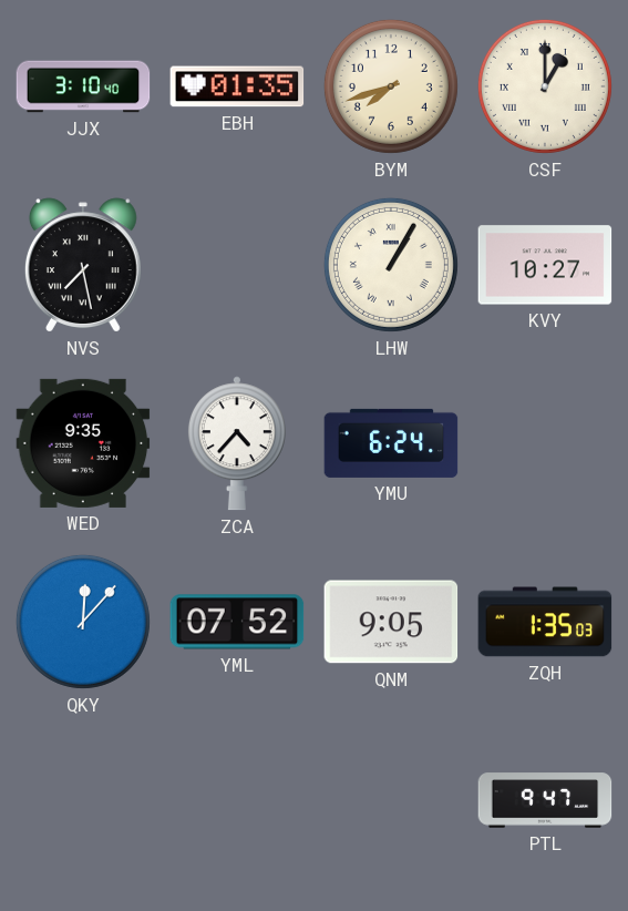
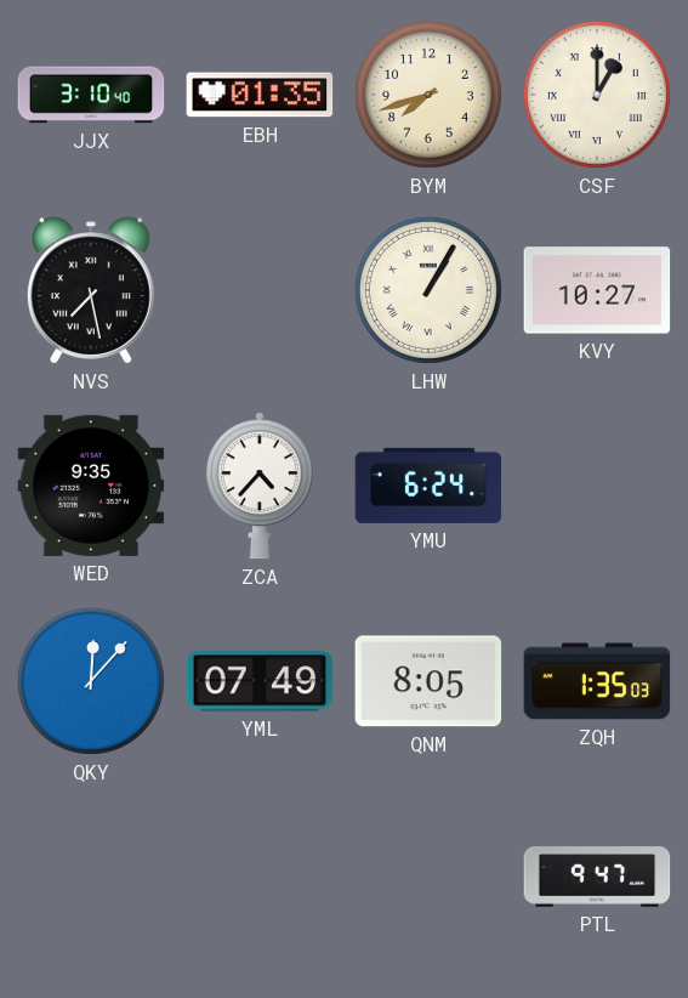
YML: 07:52 -> 07:49
QNM: 9:05 -> 8:05
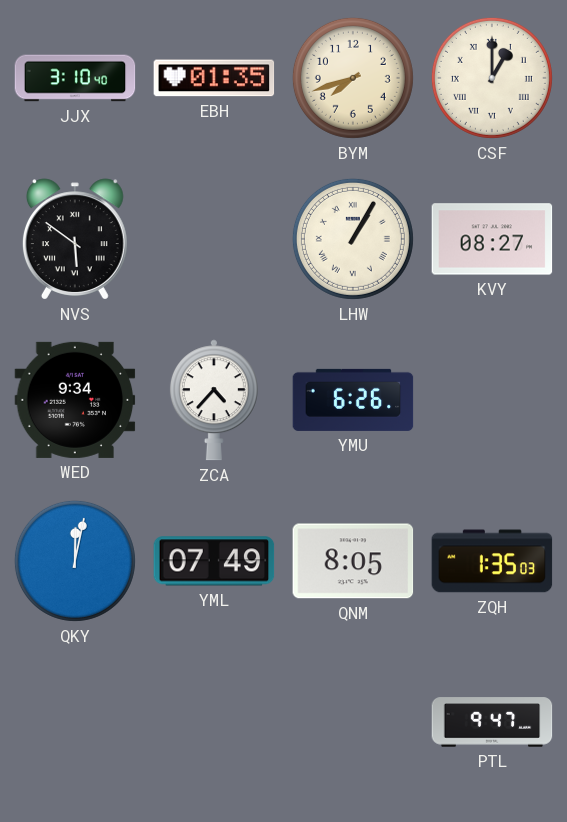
NVS: 7:28 -> 5:51
KVY: 10:27 -> 08:27
WED: 9:35 -> 9:34
YMU: 6:24 -> 6:26
QKY: 12:07 -> 12:02
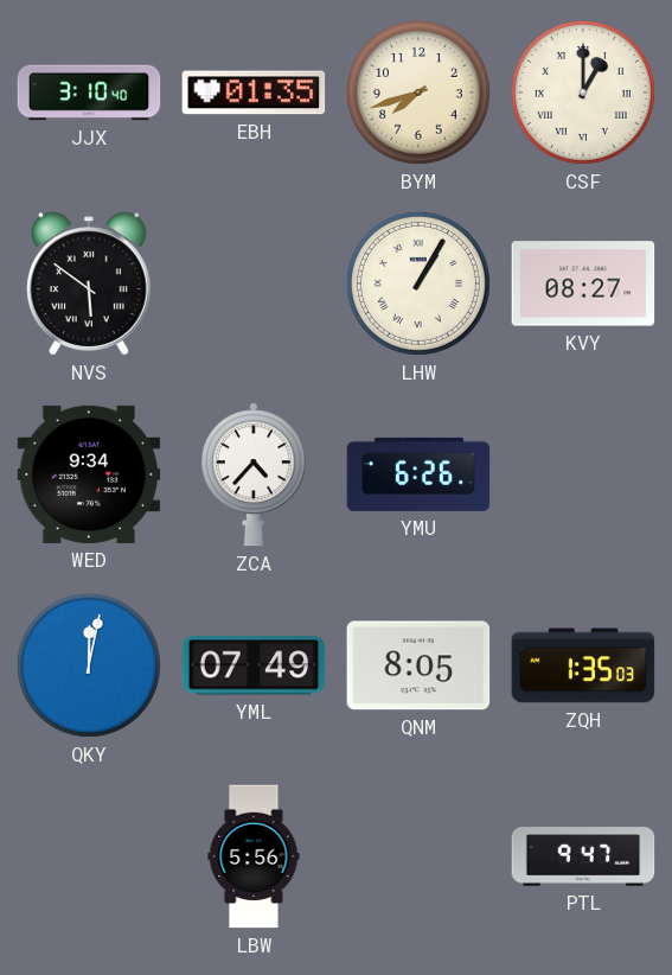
LBW: none -> 5:56
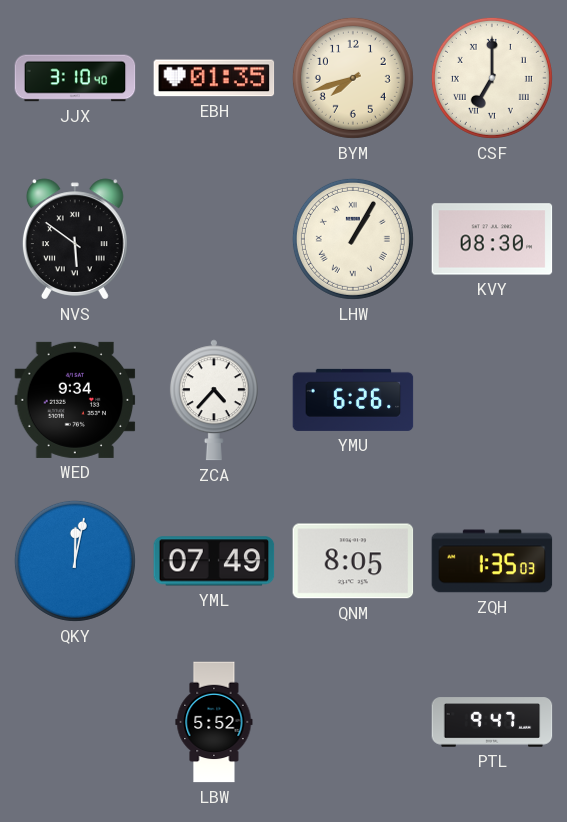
CSF: 1:00 -> 7:00
KVY: 08:27 -> 08:30
LBW: 5:56 -> 5:52
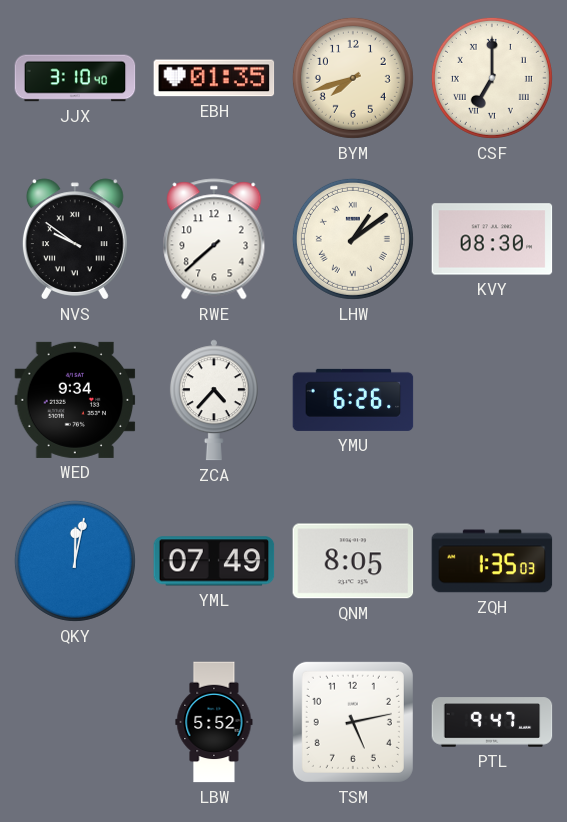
NVS: 5:51 -> 9:51
RWE: none -> 7:38
LHW: 1:05 -> 1:09
TSM: none -> 5:13
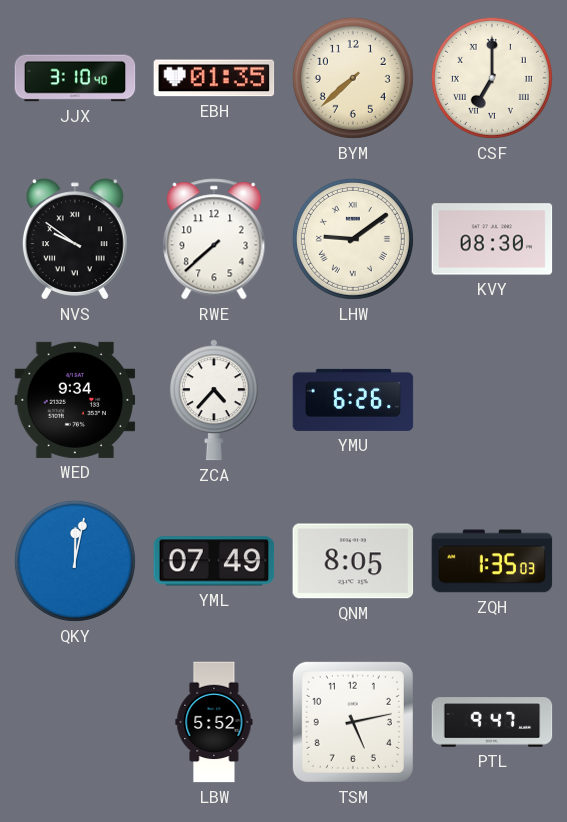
BYM: 7:42 -> 7:38
LHW: 1:09 -> 9:09
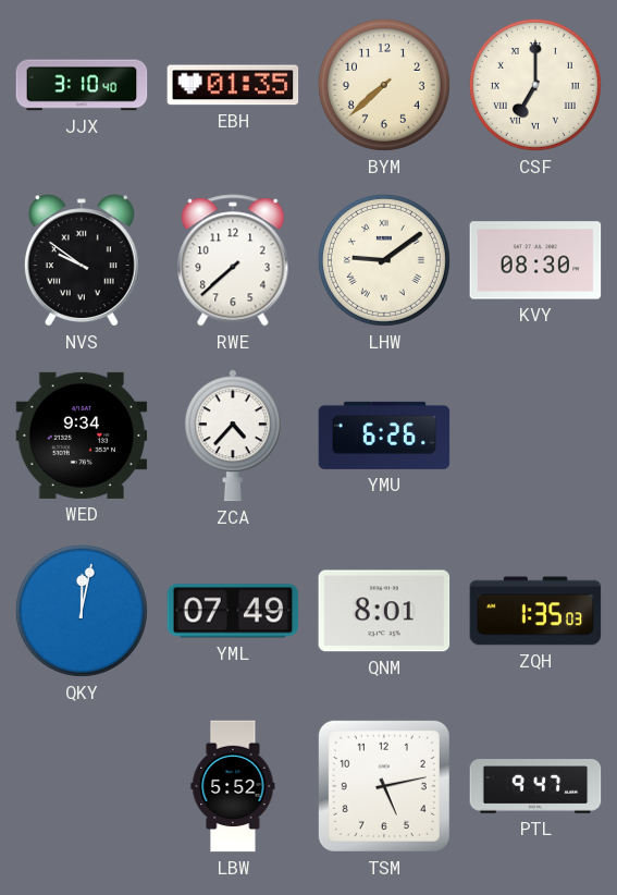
QNM: 8:05 -> 8:01
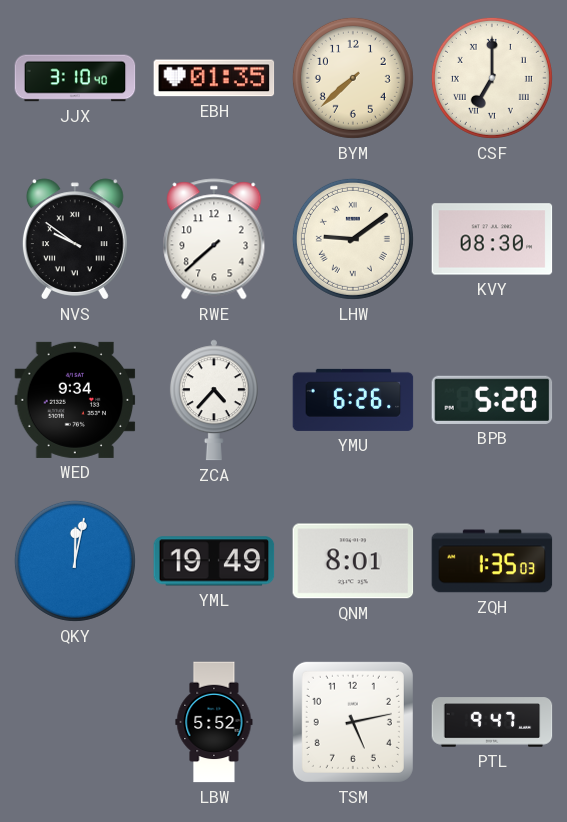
BPB: none -> 5:20
YML: 07:49 -> 19:49
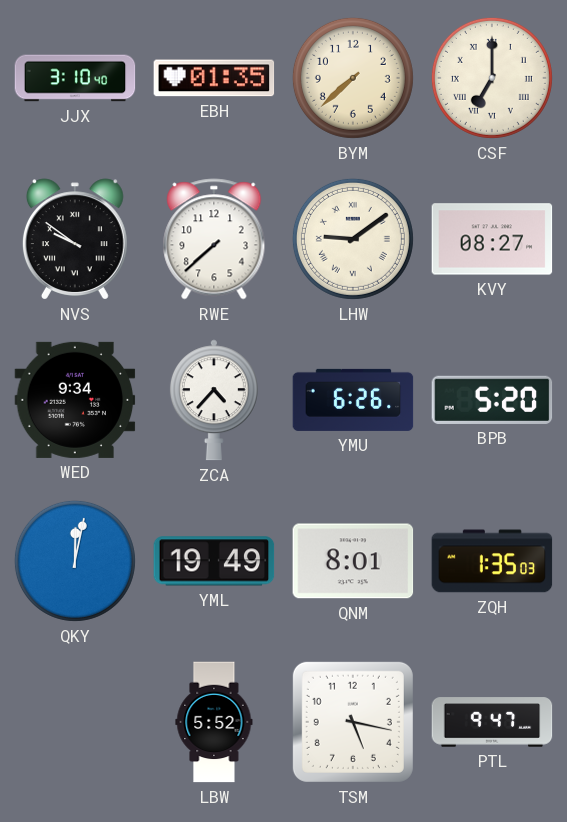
KVY: 08:30 -> 08:27
TSM: 5:13 -> 5:17
